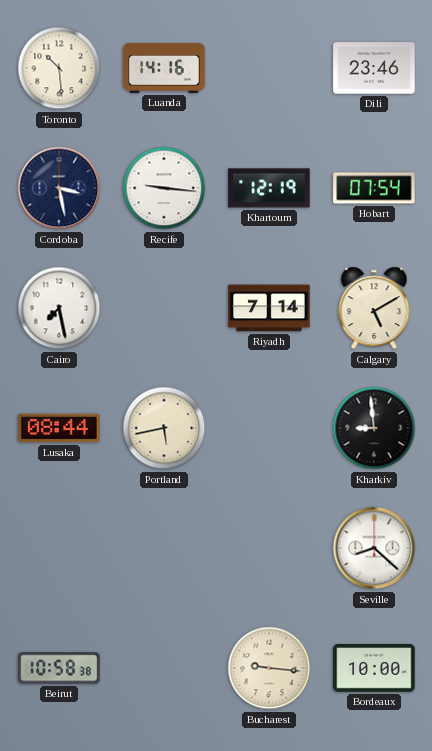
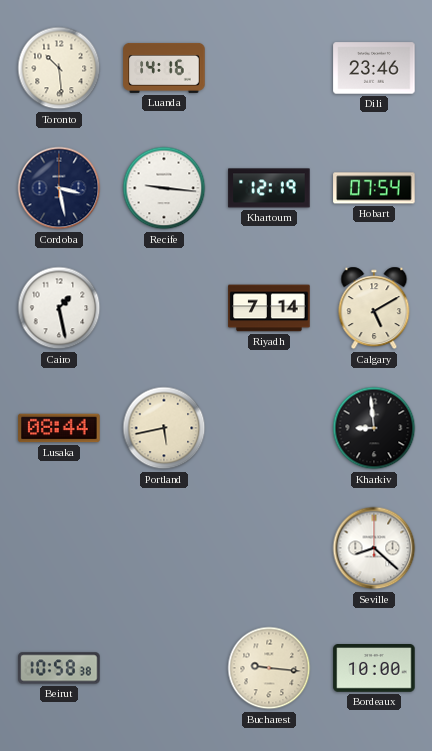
Cairo: 7:28 -> 1:28
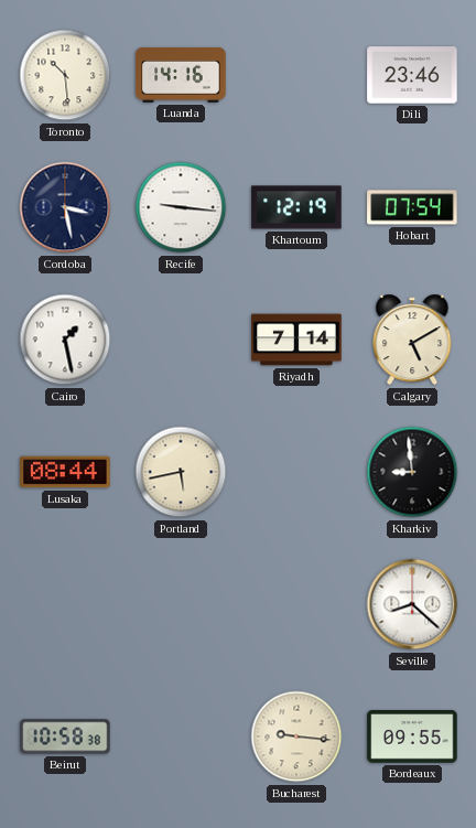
Bordeaux: 10:00 -> 09:55
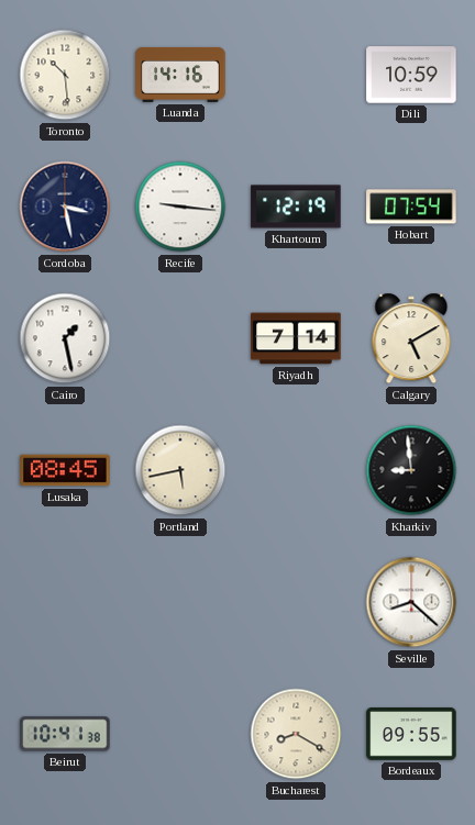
Dili: 23:46 -> 10:59
Lusaka: 08:44 -> 08:45
Beirut: 10:58 -> 10:41
Bucharest: 9:16 -> 8:20
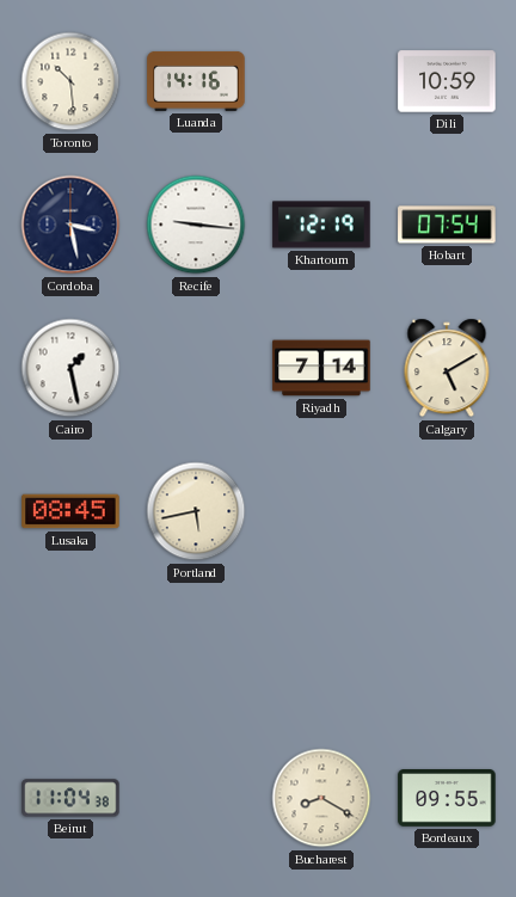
Kharkiv: 8:59 -> none
Seville: 8:22 -> none
Beirut: 10:41 -> 11:04
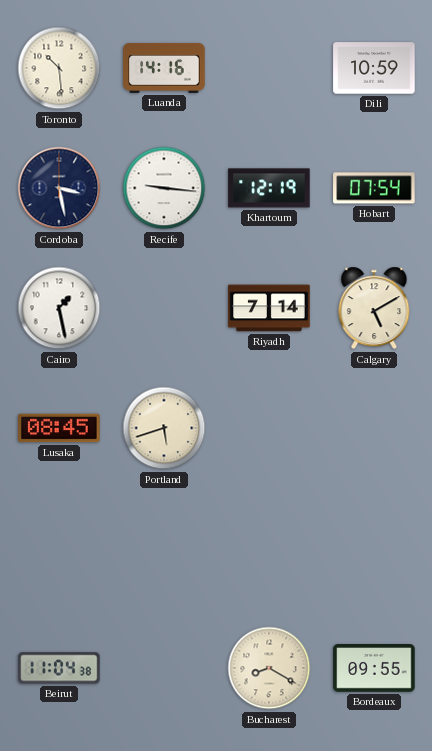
Portland: 5:43 -> 5:42
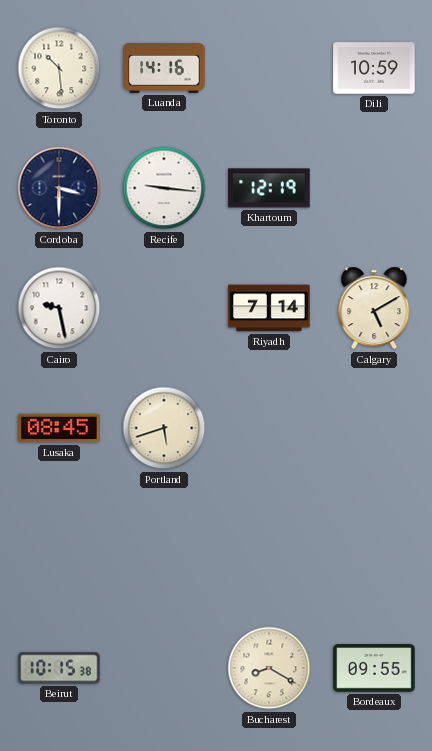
Cordoba: 3:28 -> 3:30
Hobart: 07:54 -> none
Cairo: 1:28 -> 9:28
Beirut: 11:04 -> 10:15
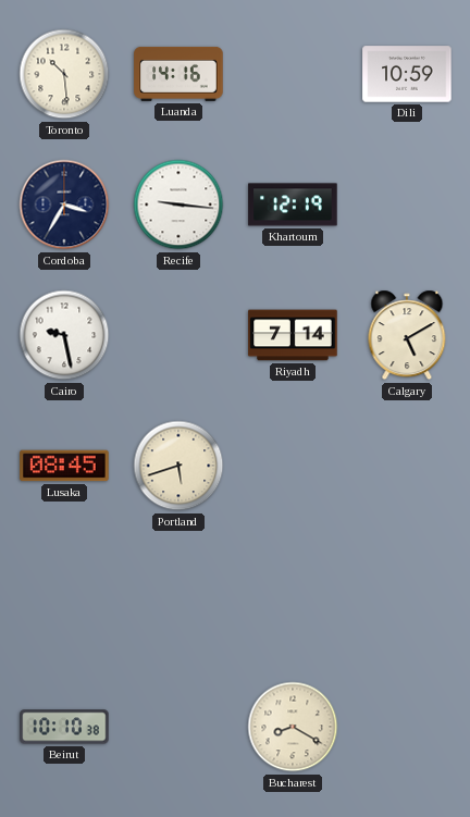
Cordoba: 3:30 -> 3:35
Beirut: 10:15 -> 10:10
Bordeaux: 09:55 -> none
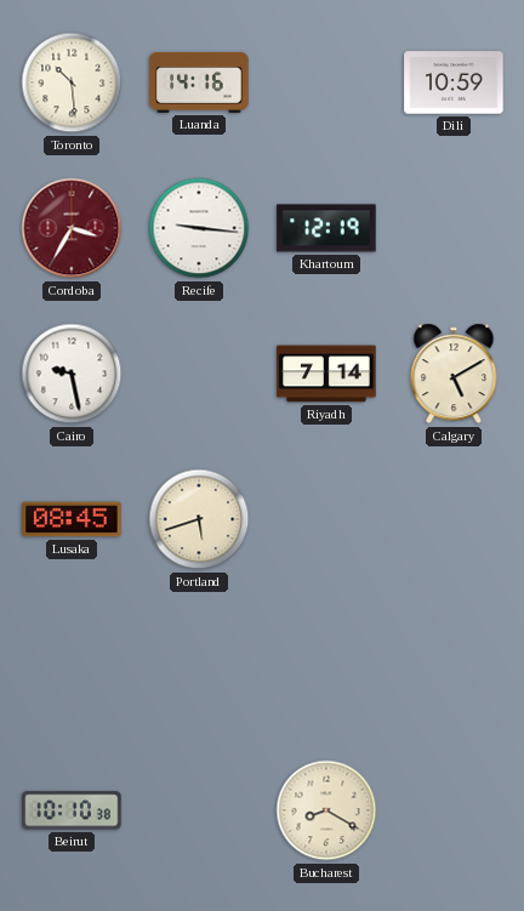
Cordoba dial: navy -> burgundy
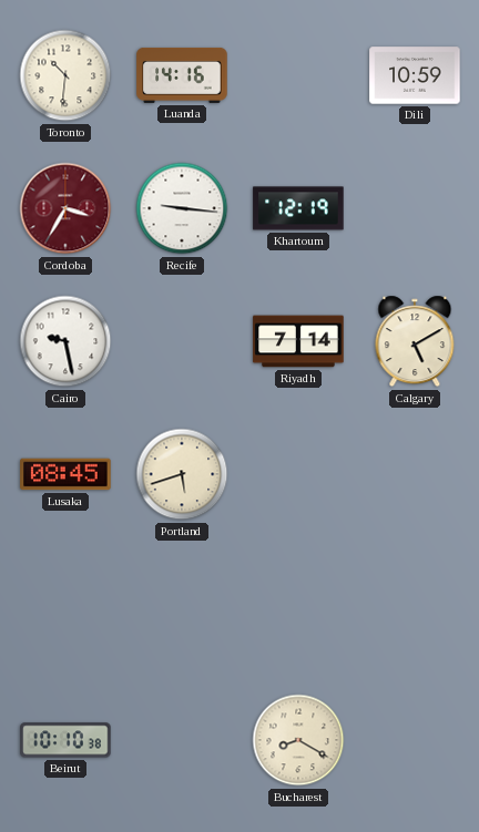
Toronto: 10:29 -> 10:31
